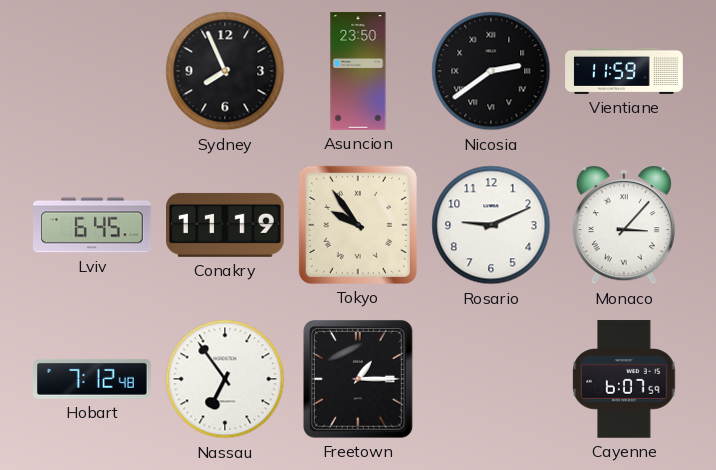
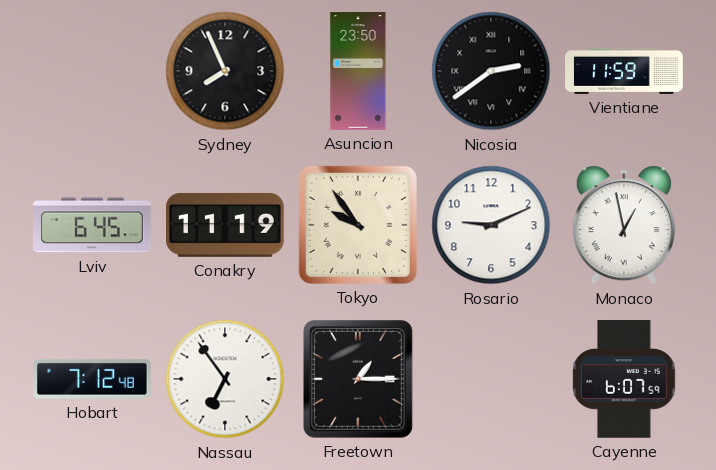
Monaco: 3:07 -> 12:58
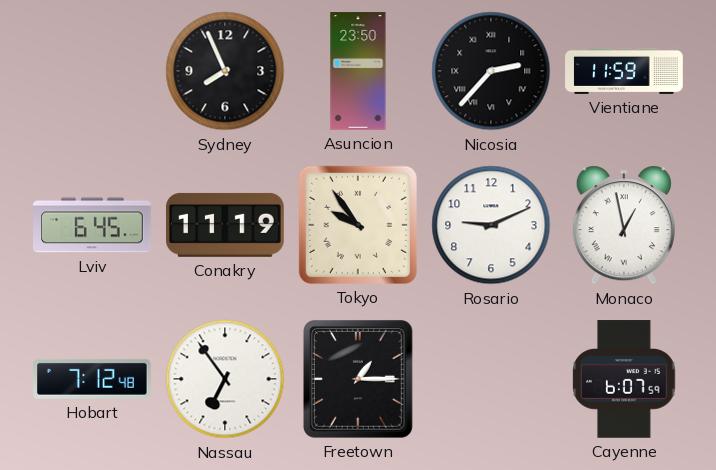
Nicosia: 2:39 -> 2:37
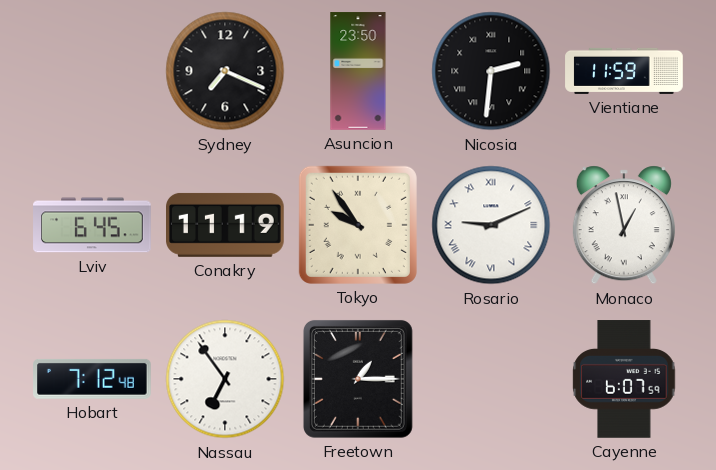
Sydney: 7:56 -> 7:19
Nicosia: 2:37 -> 2:31
Rosario numerals: Arabic -> Roman
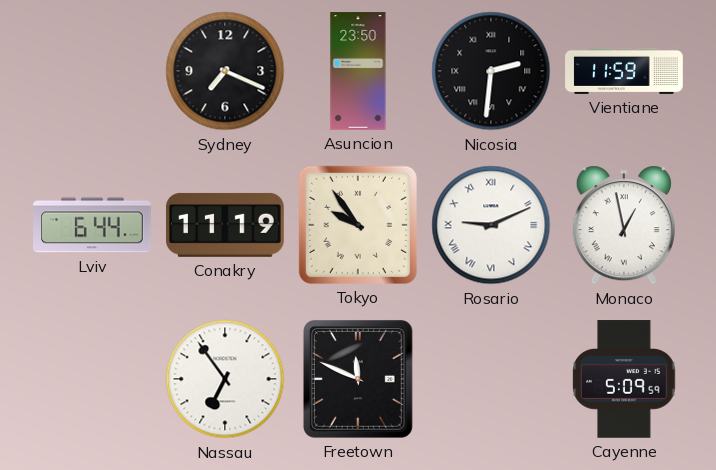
Lviv: 6:45 -> 6:44
Hobart: 7:12 -> none
Freetown: 1:15 -> 11:49
Cayenne: 6:07 -> 5:09
